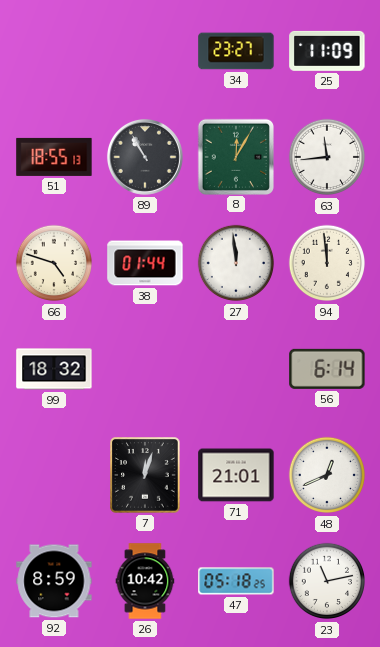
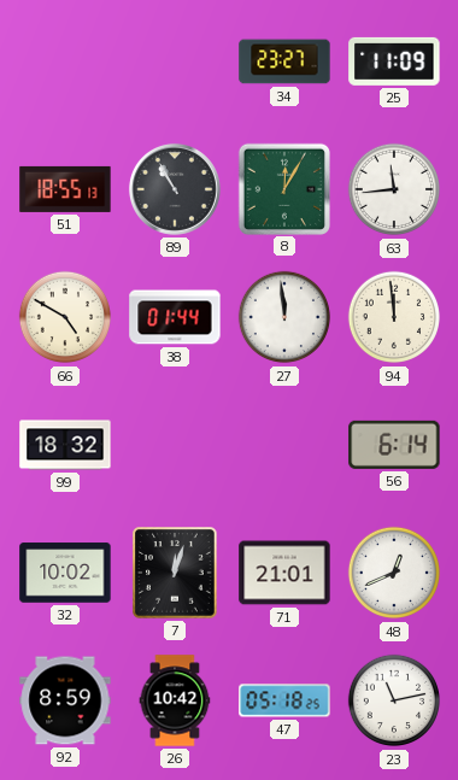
66: 4:48 -> 4:50
32: none -> 10:02
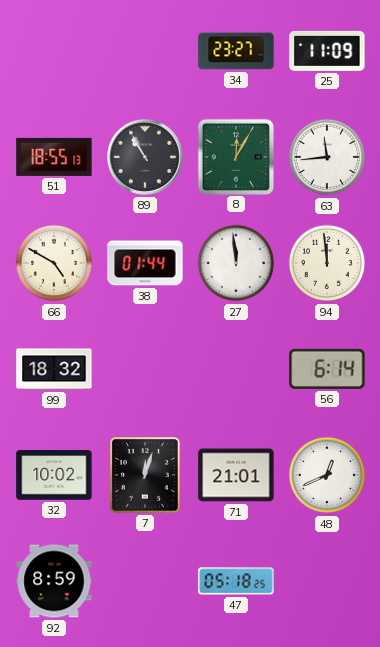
26: 10:42 -> none
23: 11:13 -> none
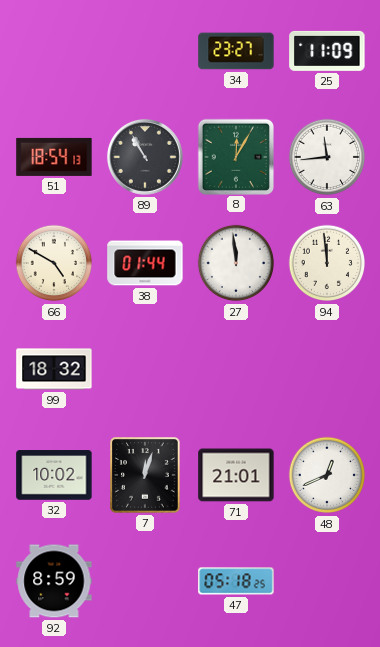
51: 18:55 -> 18:54
56: 6:14 -> none
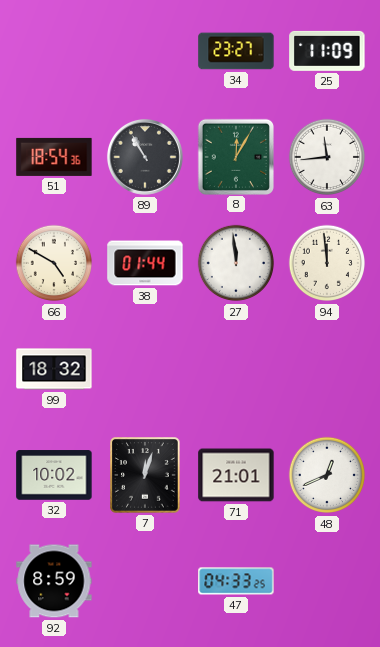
51: 18:54:13 -> 18:54:36
47: 05:18 -> 04:33
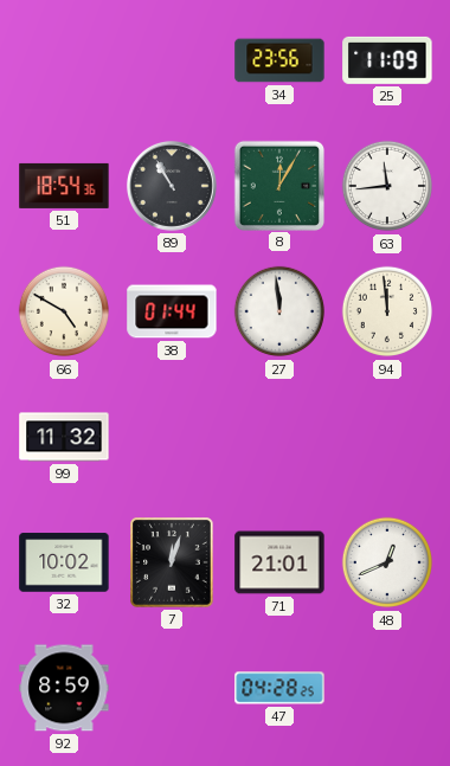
34: 23:27 -> 23:56
99: 18:32 -> 11:32
47: 04:33 -> 04:28
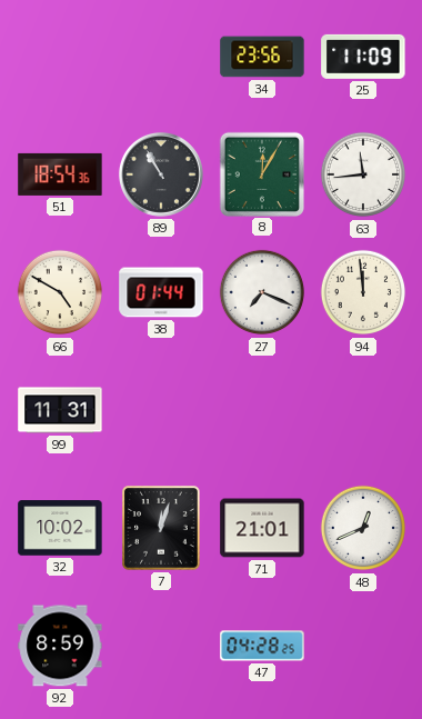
27: 11:59 -> 7:19
99: 11:32 -> 11:31
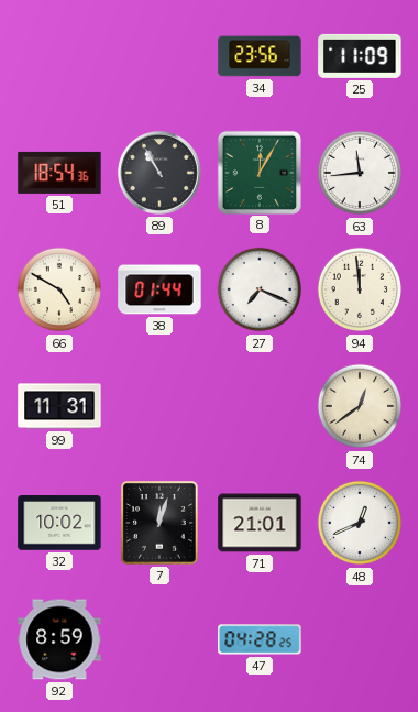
74: none -> 12:39
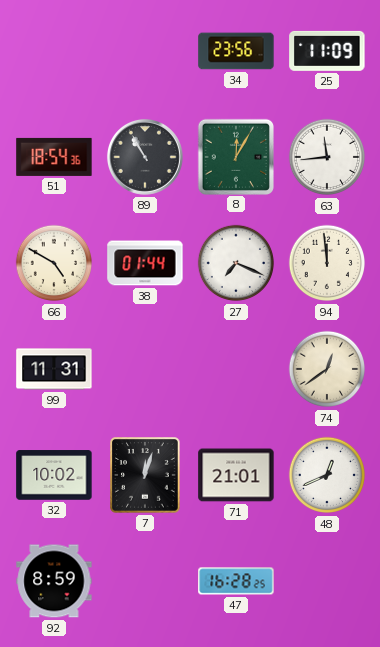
47: 04:28 -> 16:28
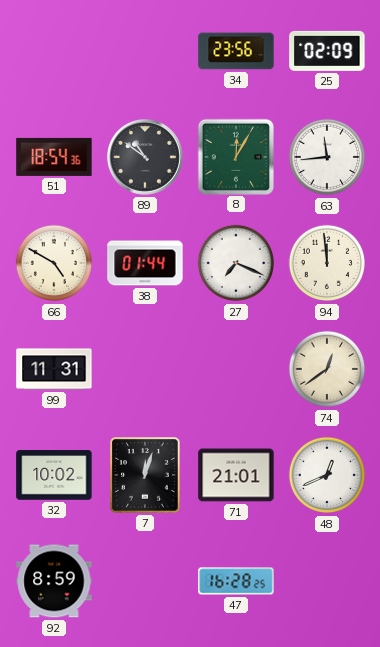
25: 11:09 -> 02:09
89: 10:55 -> 10:51
